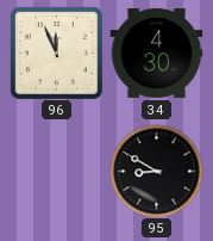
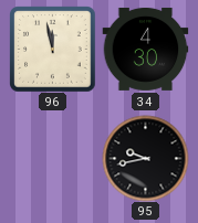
96: 11:56 -> 11:58
95: 8:50 -> 9:43
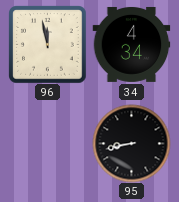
34: 4:30 -> 4:34
95: 9:43 -> 8:43
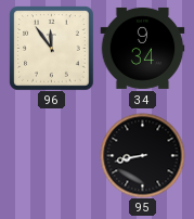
96: 11:58 -> 11:54
34: 4:34 -> 9:34
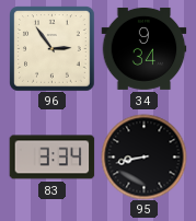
96: 11:54 -> 2:54
83: none -> 3:34
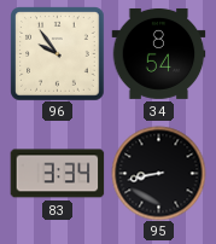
96: 2:54 -> 9:54
34: 9:34 -> 8:54
